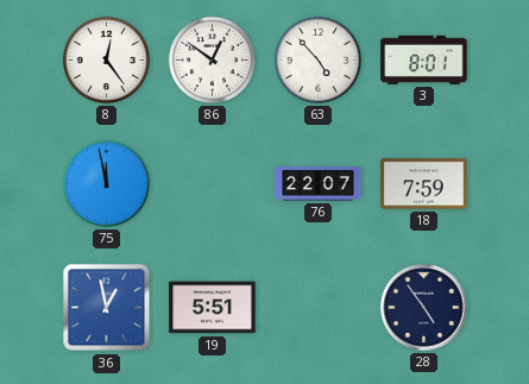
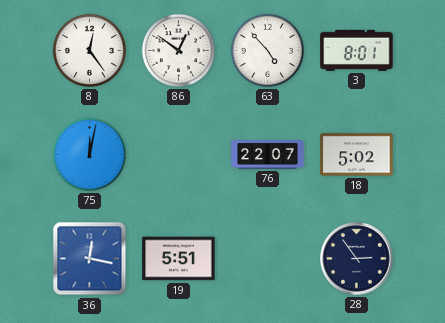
75: 11:58 -> 12:02
18: 7:59 -> 5:02
36: 12:58 -> 12:17
28: 4:54 -> 2:54
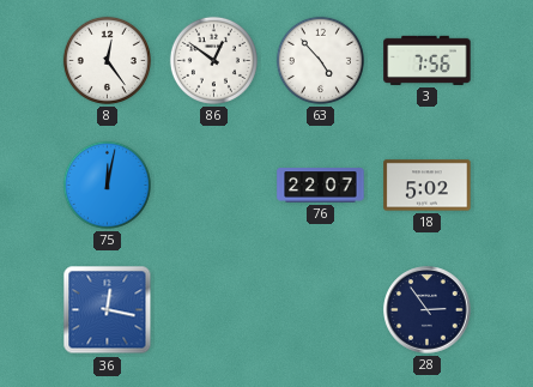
3: 8:01 -> 7:56
19: 5:51 -> none
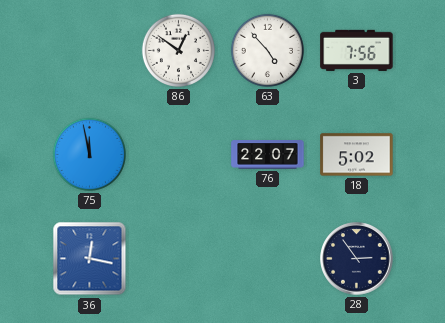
8: 12:24 -> none
75: 12:02 -> 11:58
